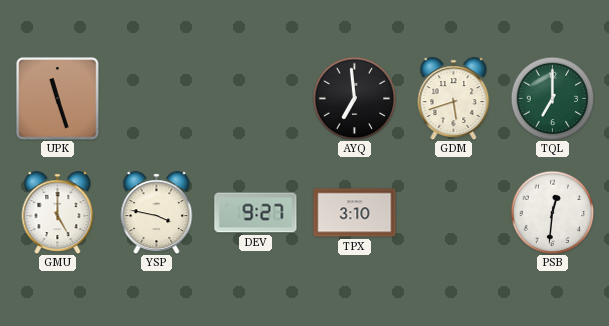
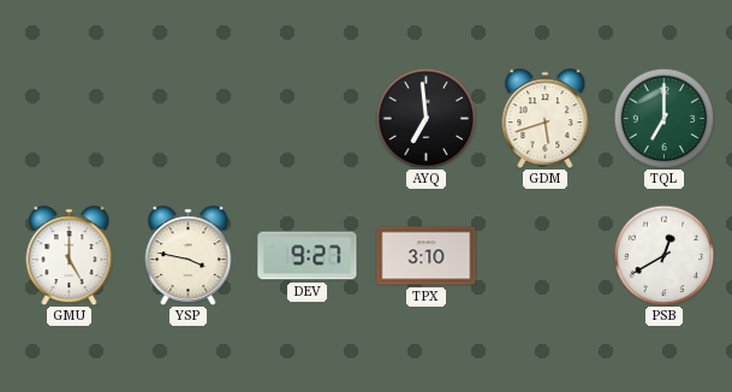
UPK: 11:27 -> none
PSB: 12:31 -> 12:40
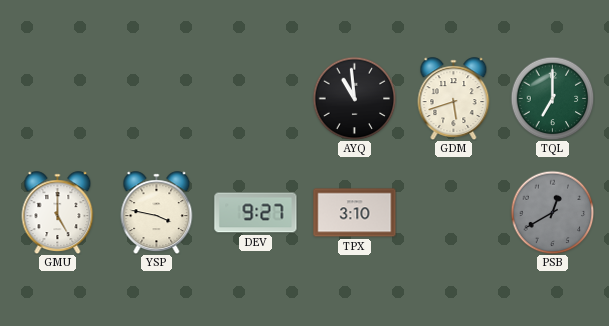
AYQ: 6:59 -> 10:59
PSB dial: white -> grey
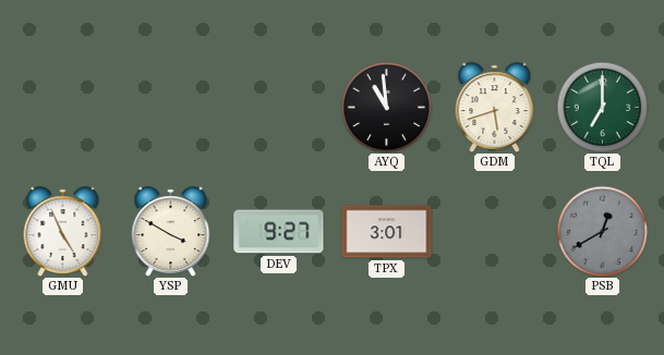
GMU: 5:00 -> 4:56
YSP: 3:47 -> 3:50
TPX: 3:10 -> 3:01
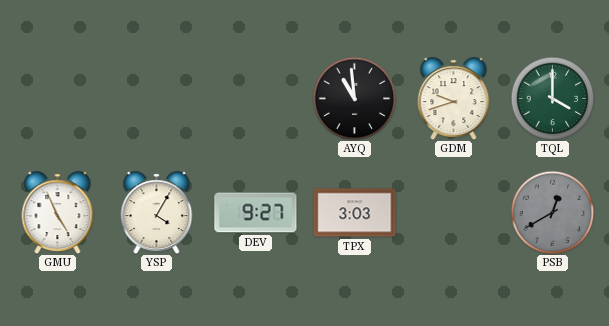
GDM: 5:42 -> 9:42
TQL: 7:00 -> 4:00
YSP: 3:50 -> 4:05
TPX: 3:01 -> 3:03
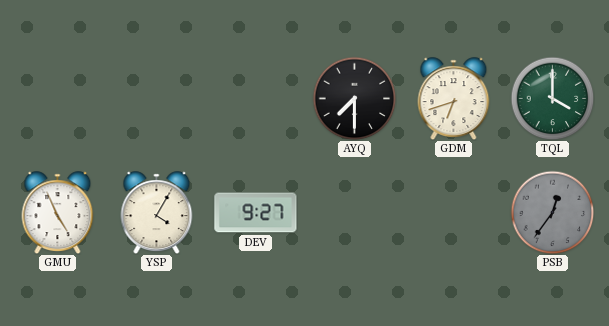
AYQ: 10:59 -> 7:30
GDM: 9:42 -> 6:42
TPX: 3:03 -> none
PSB: 12:40 -> 12:36
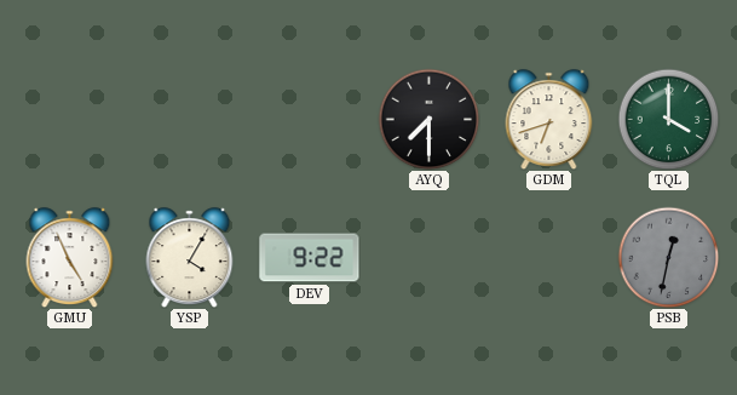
DEV: 9:27 -> 9:22
PSB: 12:36 -> 12:32
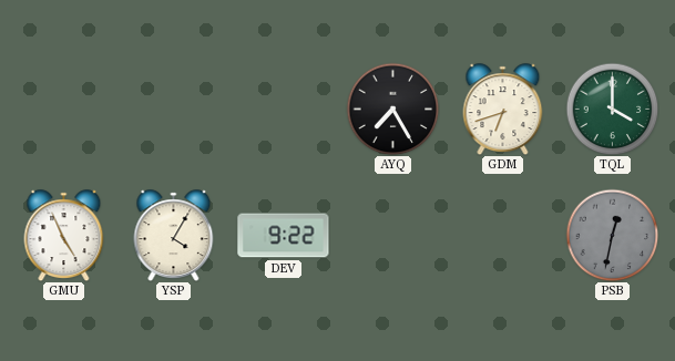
AYQ: 7:30 -> 7:25
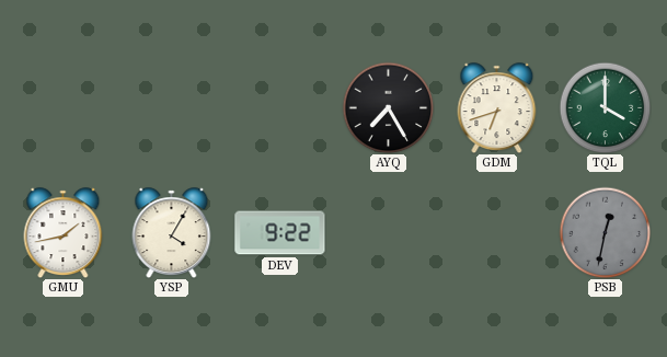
GMU: 4:56 -> 1:43
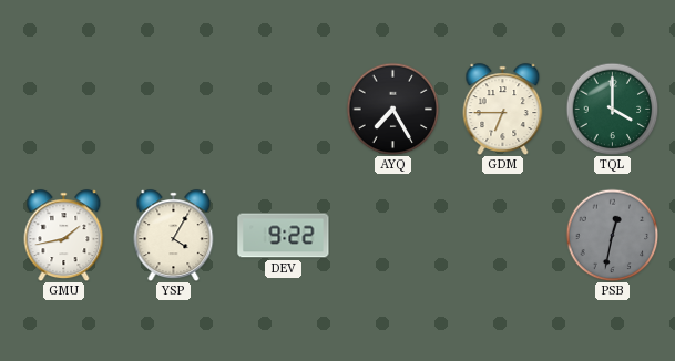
GDM: 6:42 -> 6:45
